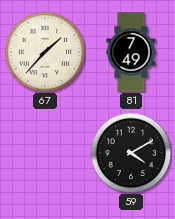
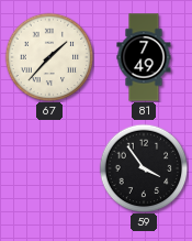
59: 4:10 -> 3:54
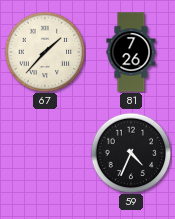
81: 7:49 -> 7:26
59: 3:54 -> 4:34
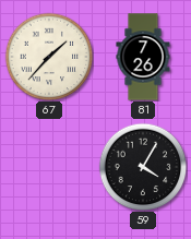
59: 4:34 -> 4:05
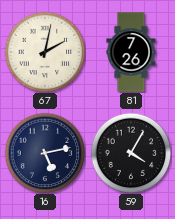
67: 1:37 -> 2:02
16: none -> 5:13
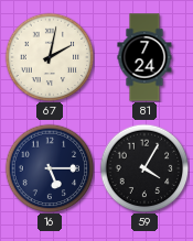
81: 7:26 -> 7:24
16: 5:13 -> 5:15
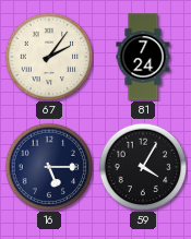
67: 2:02 -> 2:06
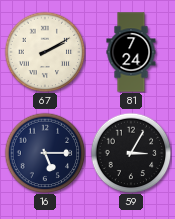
67: 2:06 -> 2:10
59: 4:05 -> 3:05
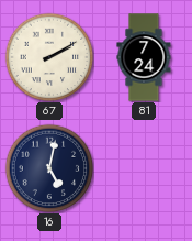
16: 5:15 -> 5:02
59: 3:05 -> none
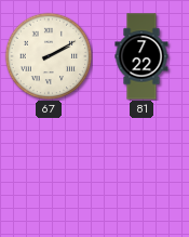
81: 7:24 -> 7:22
16: 5:02 -> none
